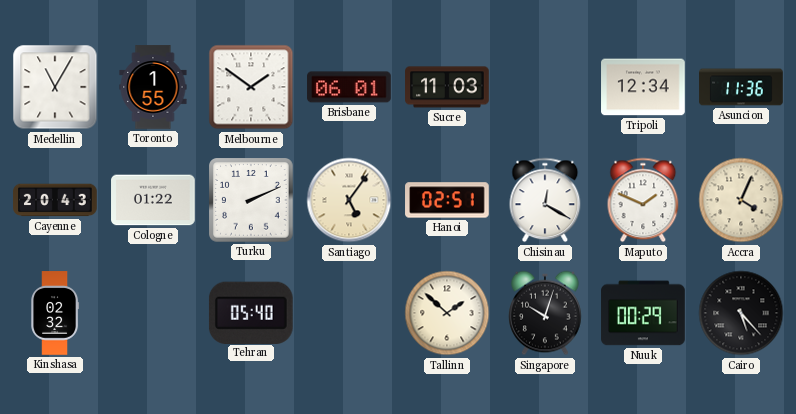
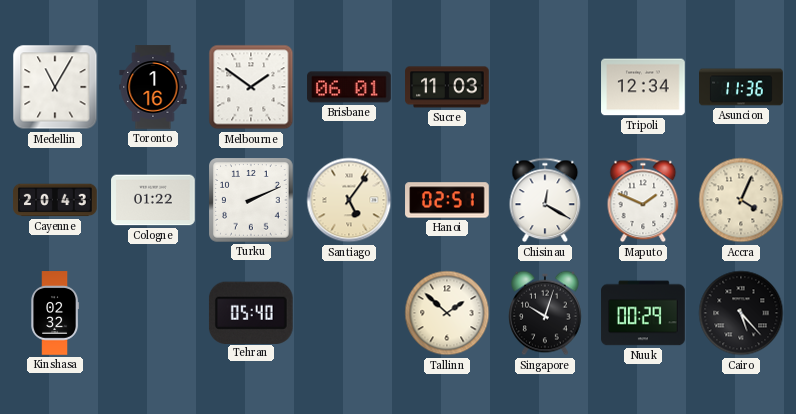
Toronto: 1:55 -> 1:16
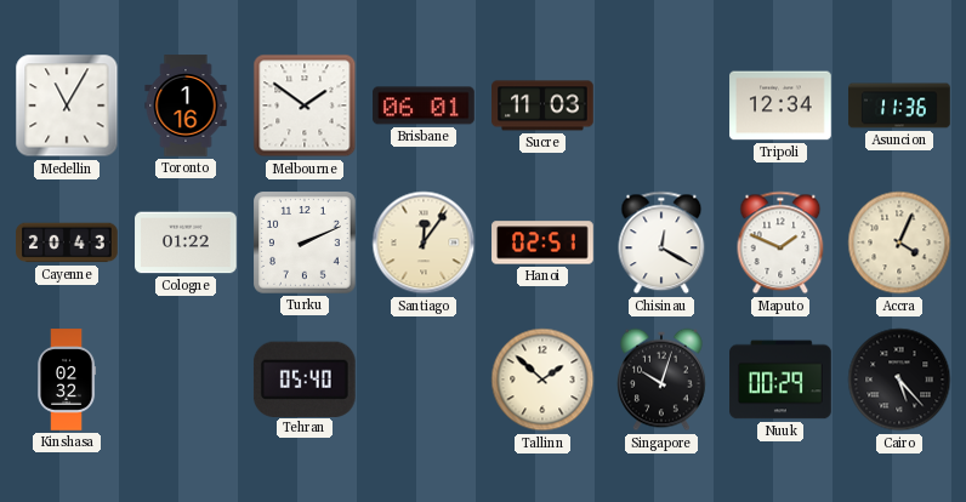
Santiago: 5:06 -> 12:06
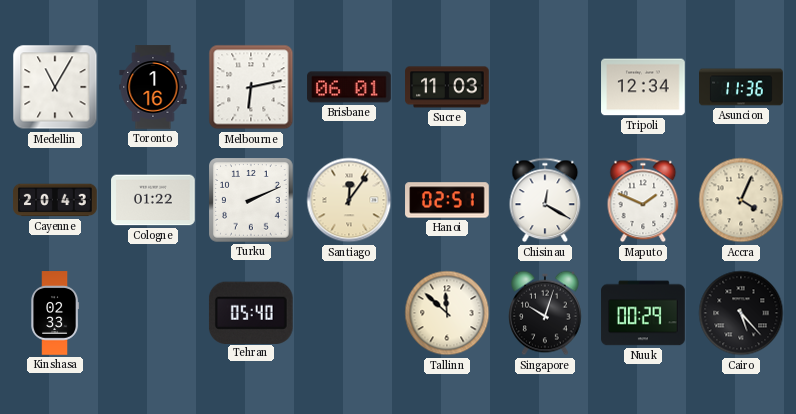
Melbourne: 1:51 -> 6:13
Kinshasa: 02:32 -> 02:33
Tallinn: 1:52 -> 11:52
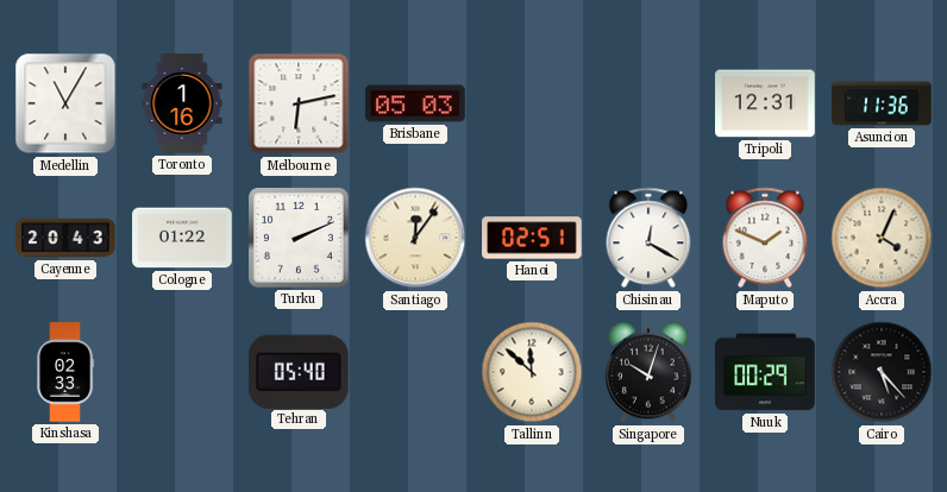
Brisbane: 06:01 -> 05:03
Sucre: 11:03 -> none
Tripoli: 12:34 -> 12:31
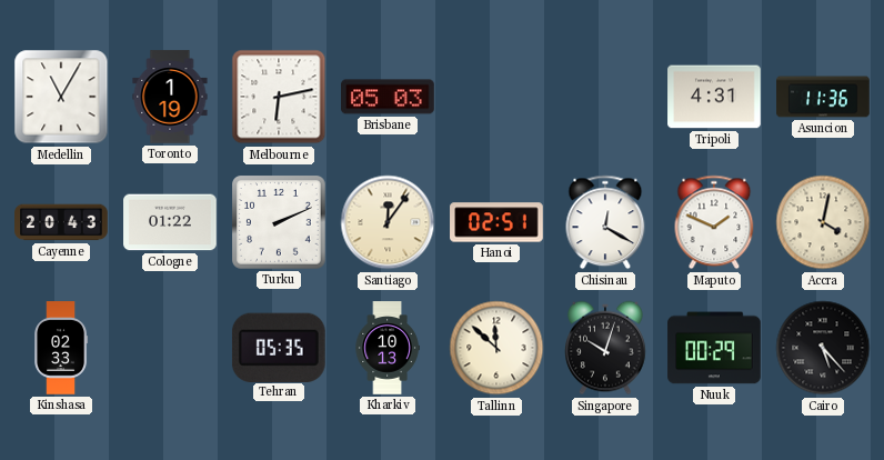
Toronto: 1:16 -> 1:19
Tripoli: 12:31 -> 4:31
Accra: 4:04 -> 4:02
Tehran: 05:40 -> 05:35
Kharkiv: none -> 10:13
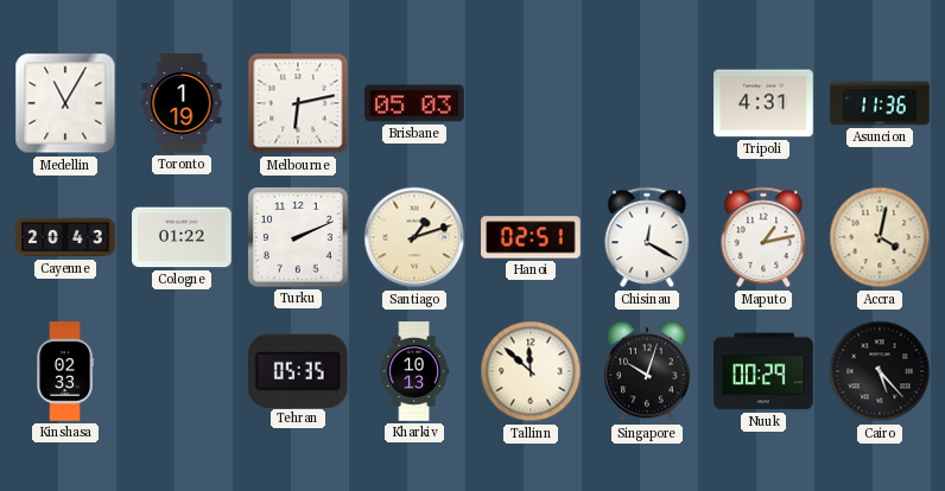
Santiago: 12:06 -> 1:12
Maputo: 1:49 -> 1:13
